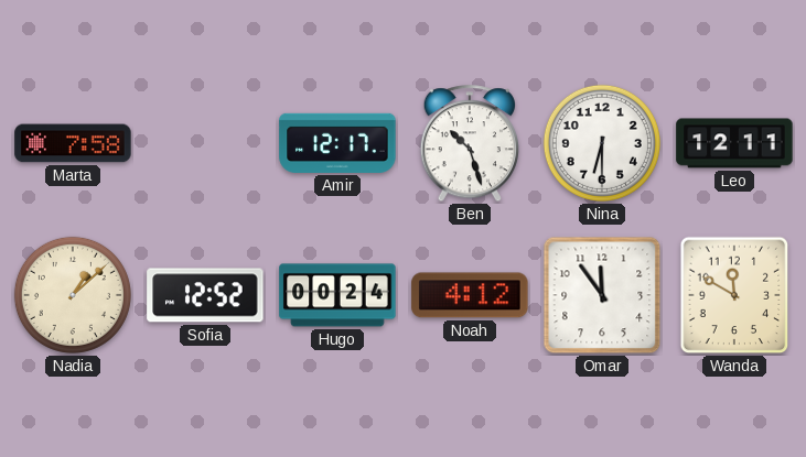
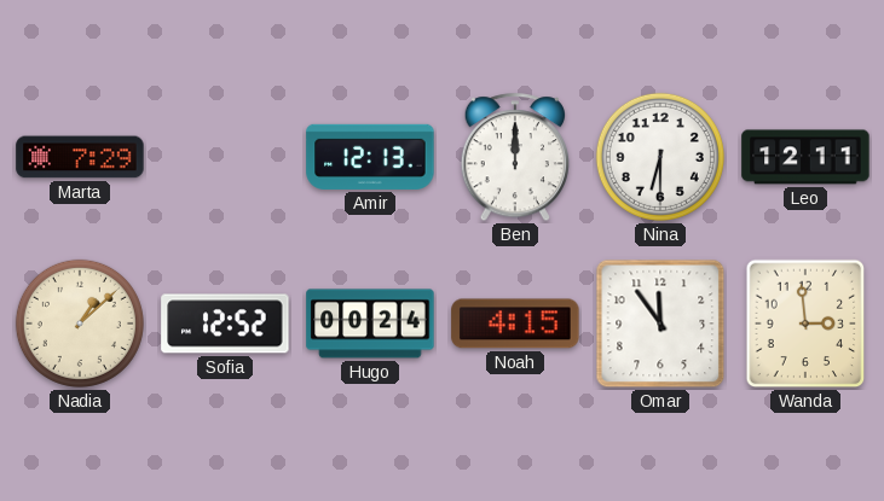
Marta: 7:58 -> 7:29
Amir: 12:17 -> 12:13
Ben: 10:27 -> 12:00
Noah: 4:12 -> 4:15
Wanda: 11:50 -> 2:59
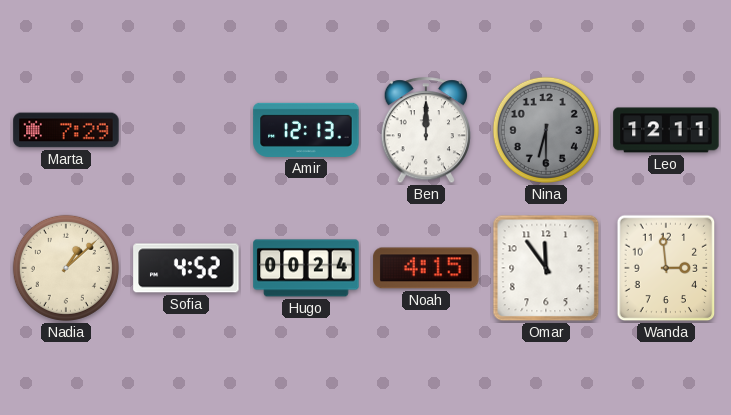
Nina dial: white -> grey
Sofia: 12:52 -> 4:52
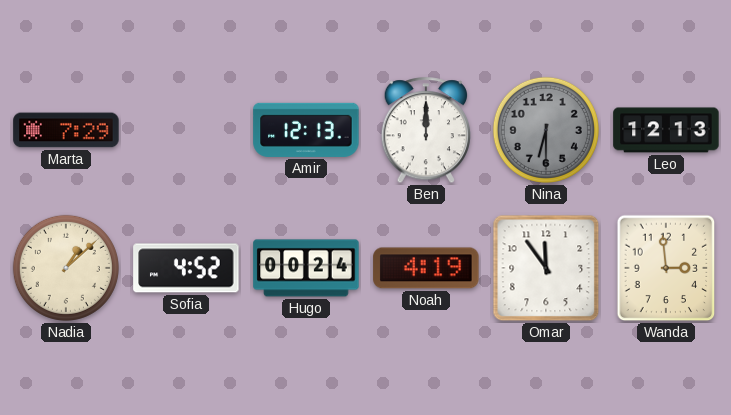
Leo: 12:11 -> 12:13
Noah: 4:15 -> 4:19
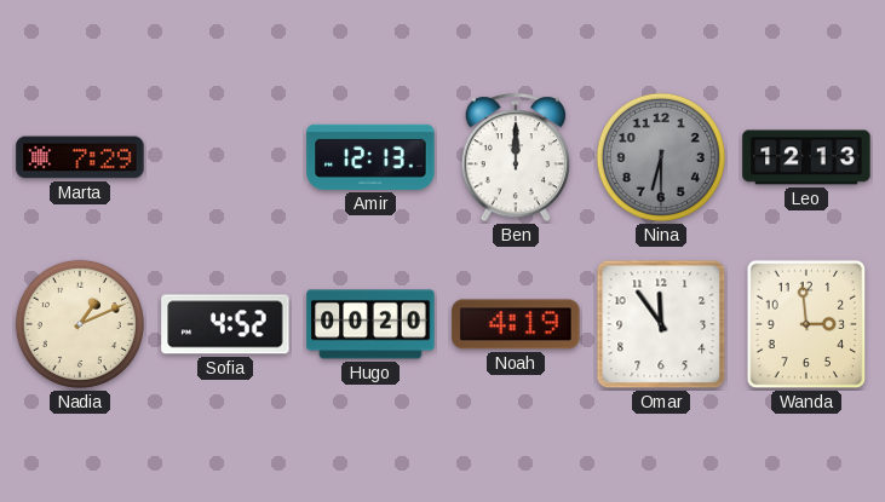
Nadia: 1:08 -> 1:11
Hugo: 00:24 -> 00:20
